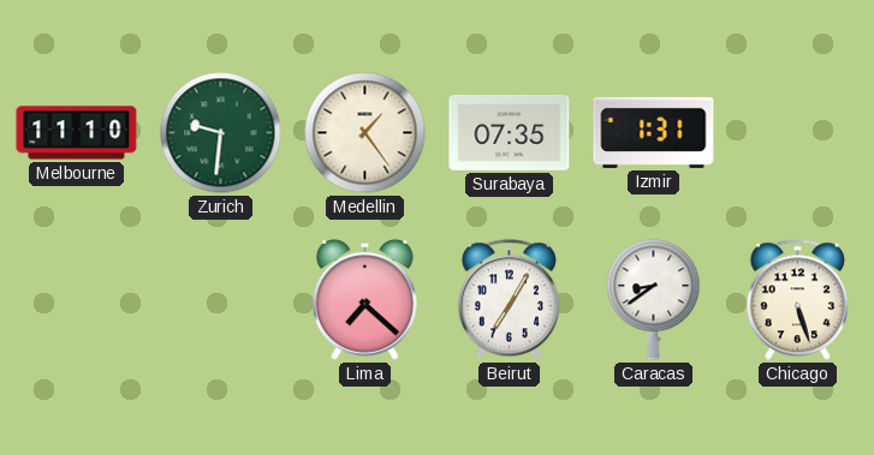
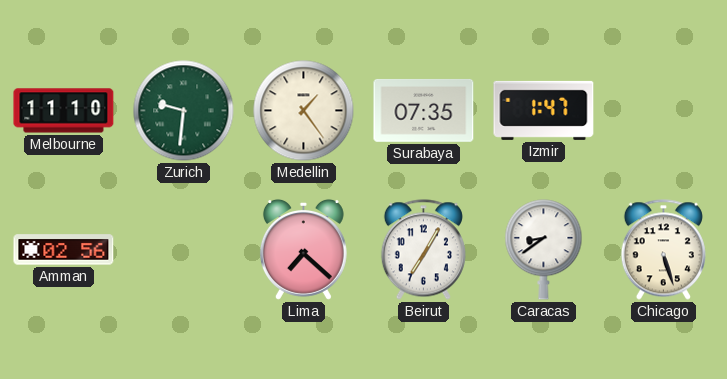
Izmir: 1:31 -> 1:47
Amman: none -> 02:56
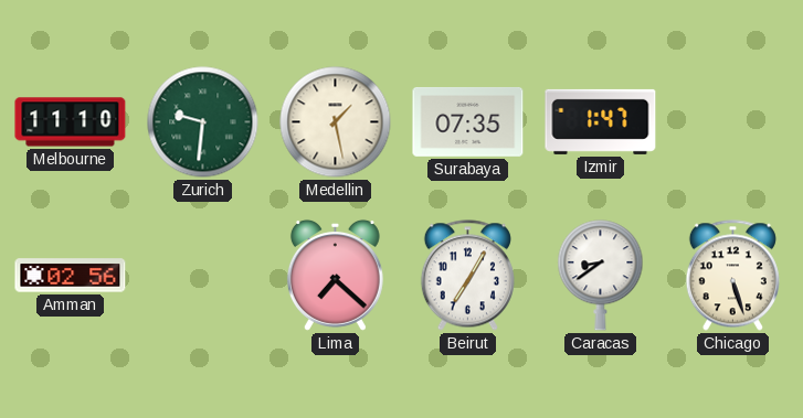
Medellin: 1:24 -> 1:28
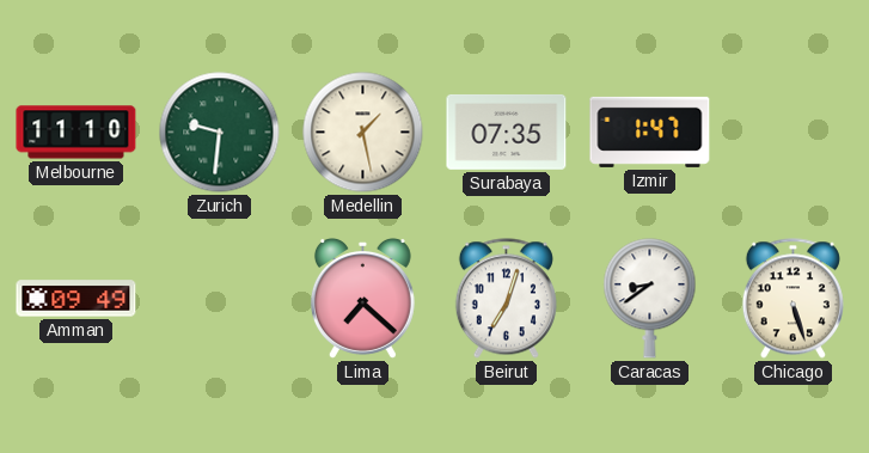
Amman: 02:56 -> 09:49
Beirut: 7:05 -> 7:03
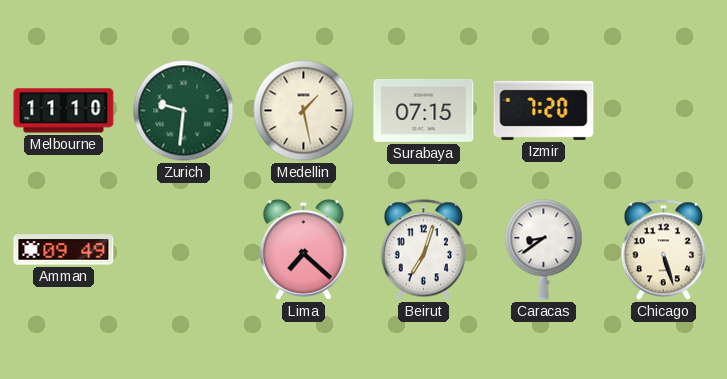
Surabaya: 07:35 -> 07:15
Izmir: 1:47 -> 7:20
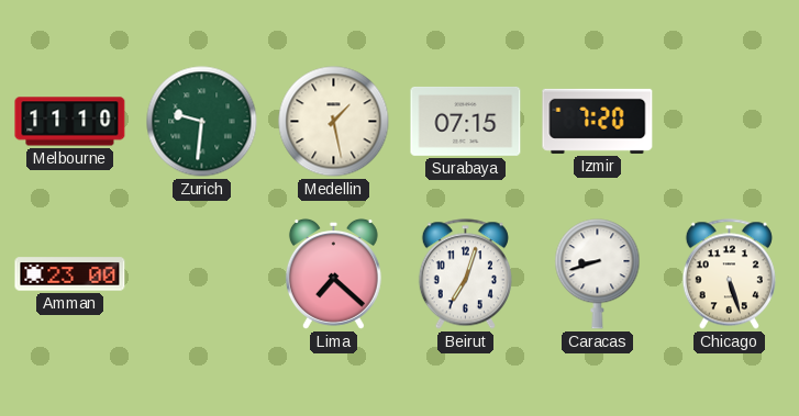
Amman: 09:49 -> 23:00
Caracas: 8:39 -> 8:42
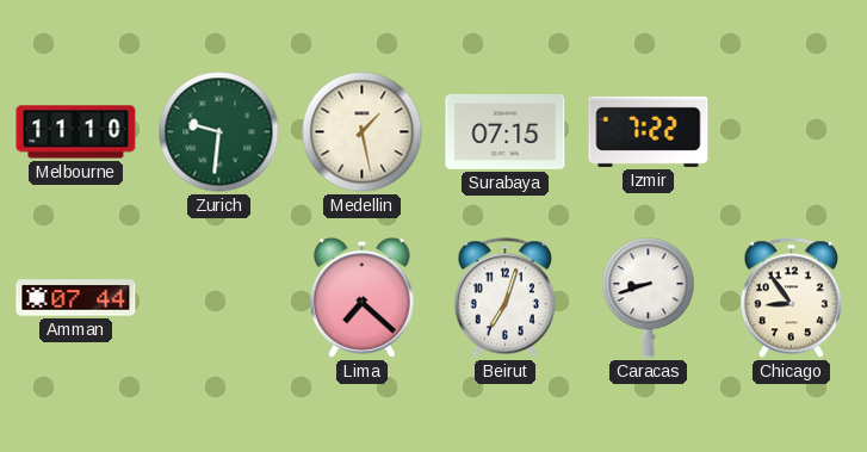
Izmir: 7:20 -> 7:22
Amman: 23:00 -> 07:44
Chicago: 5:27 -> 8:54
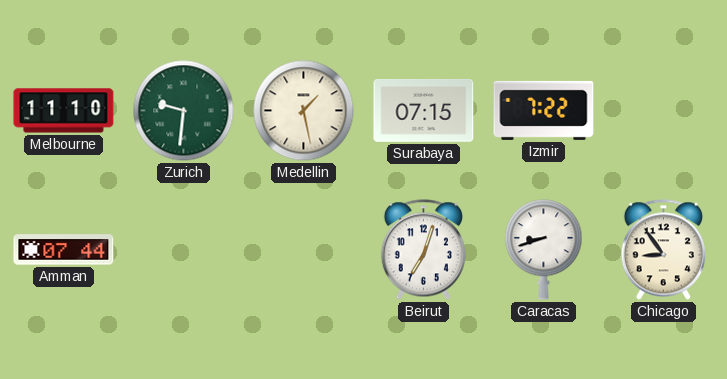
Lima: 7:22 -> none
